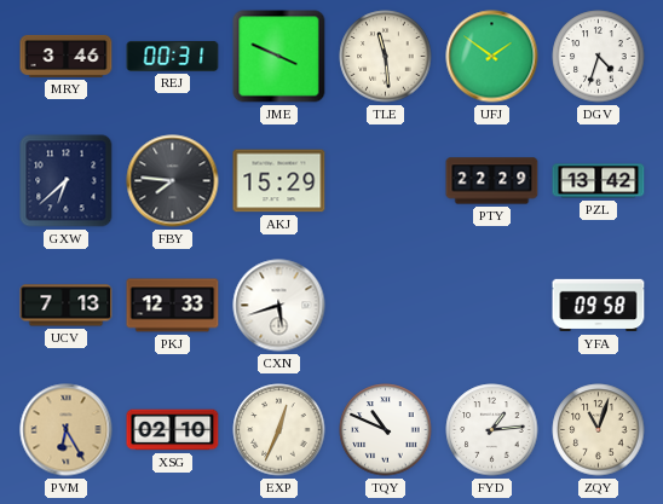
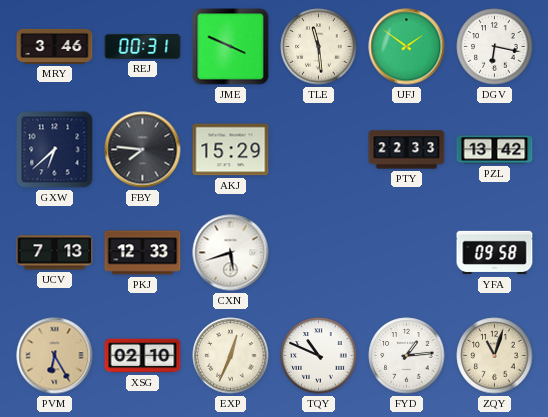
DGV: 4:33 -> 6:17
PTY: 22:29 -> 22:33
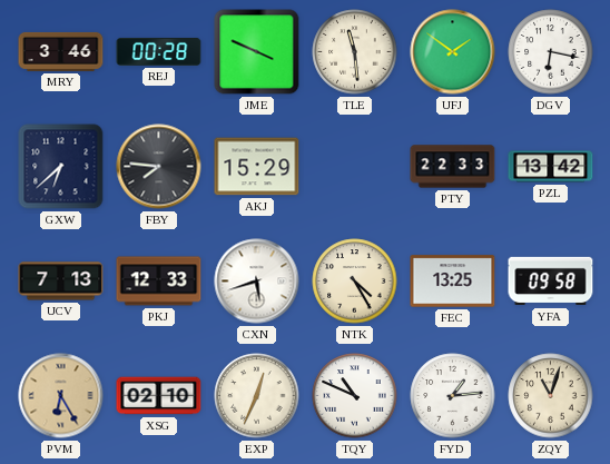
REJ: 00:31 -> 00:28
NTK: none -> 4:25
FEC: none -> 13:25
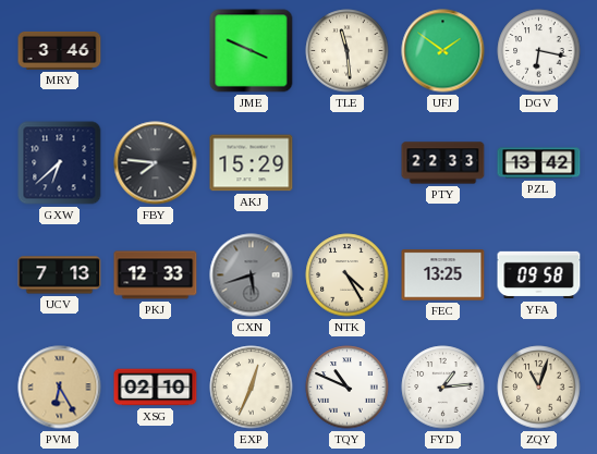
REJ: 00:28 -> none
CXN dial: white -> grey
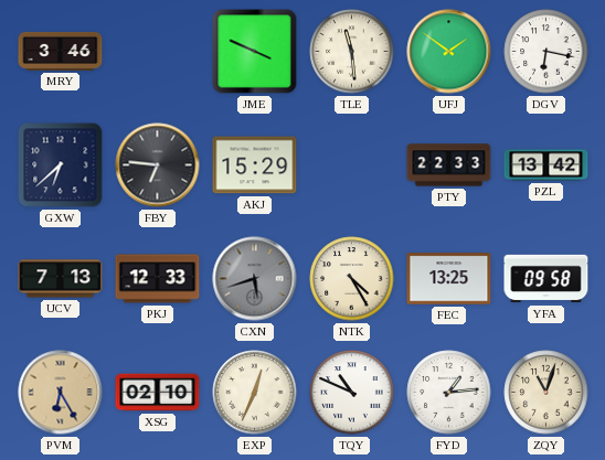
FBY: 7:46 -> 6:46
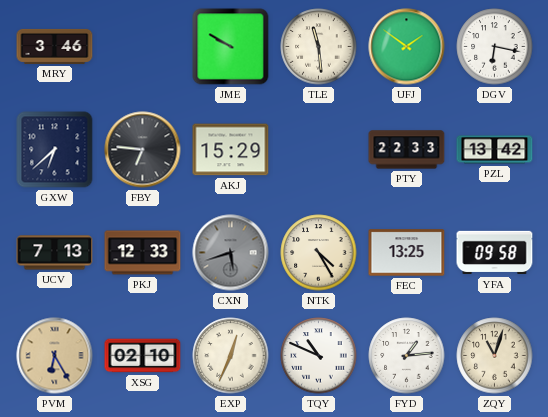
JME: 3:49 -> 9:50
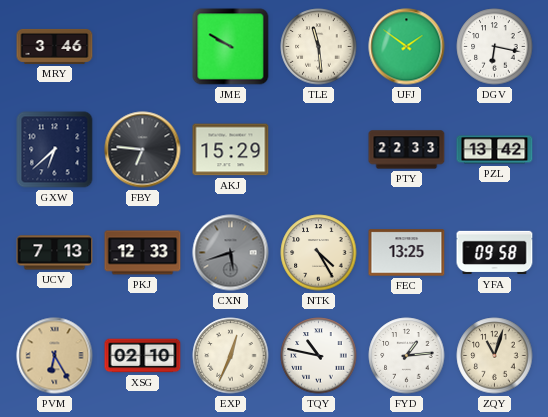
TQY: 10:49 -> 10:47
